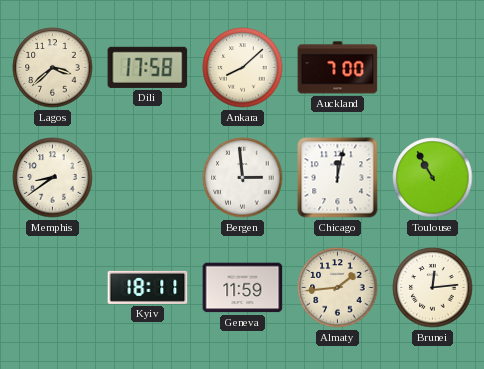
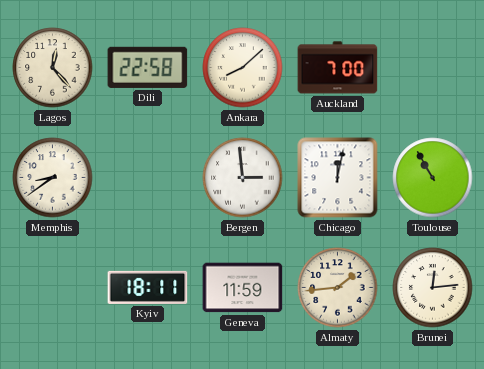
Lagos: 3:38 -> 12:23
Dili: 17:58 -> 22:58
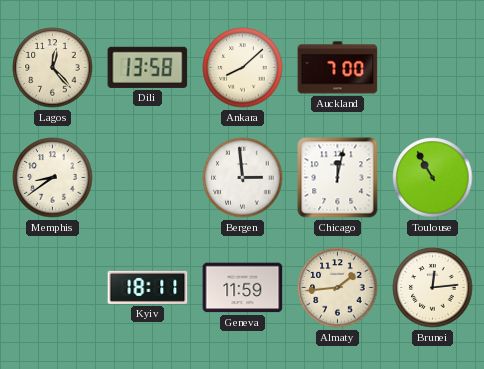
Dili: 22:58 -> 13:58
